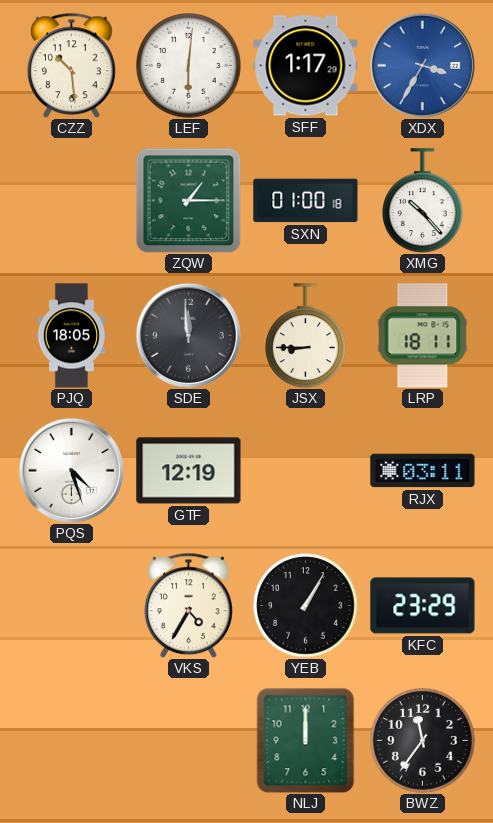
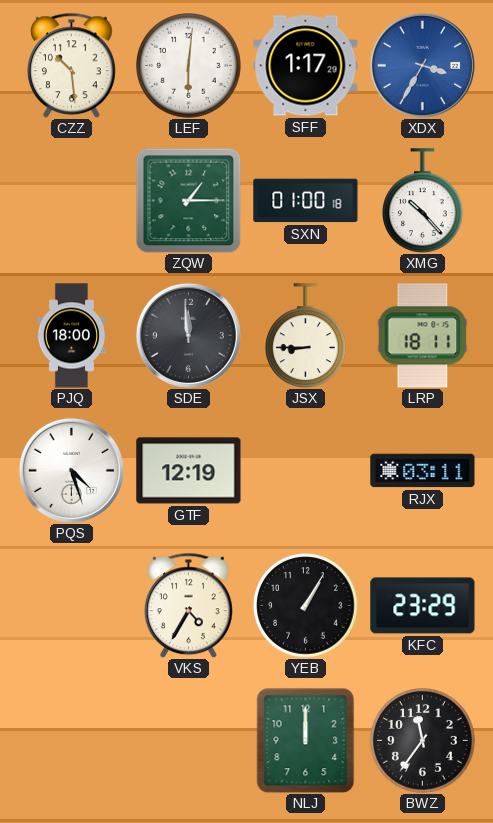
PJQ: 18:05 -> 18:00
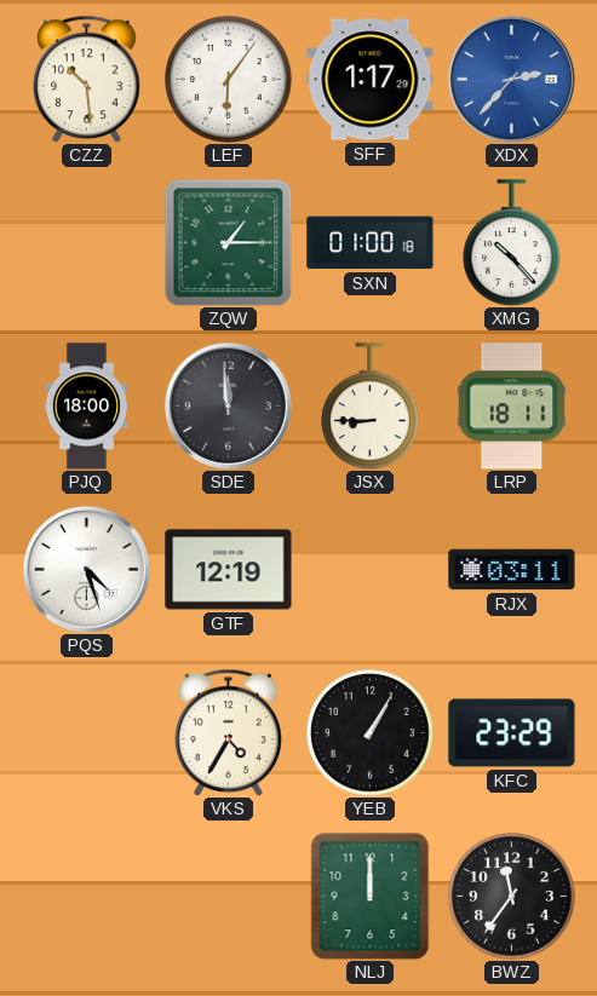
LEF: 6:01 -> 6:06
XDX: 3:35 -> 2:37
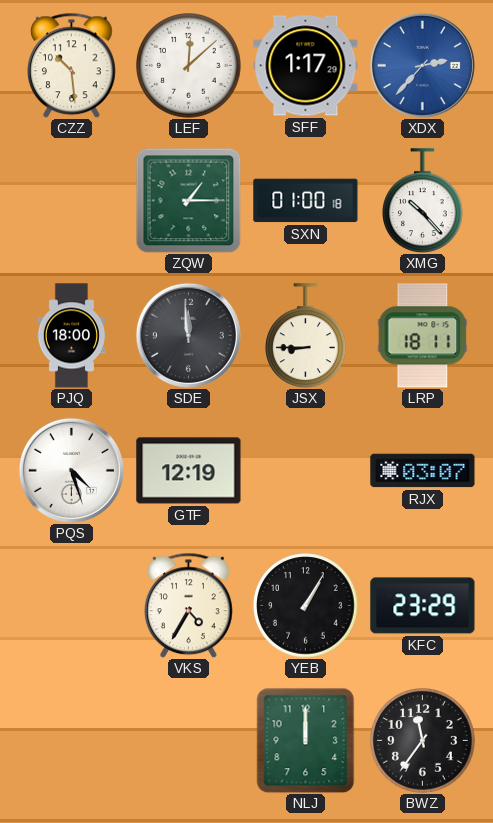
LEF: 6:06 -> 12:08
RJX: 03:11 -> 03:07
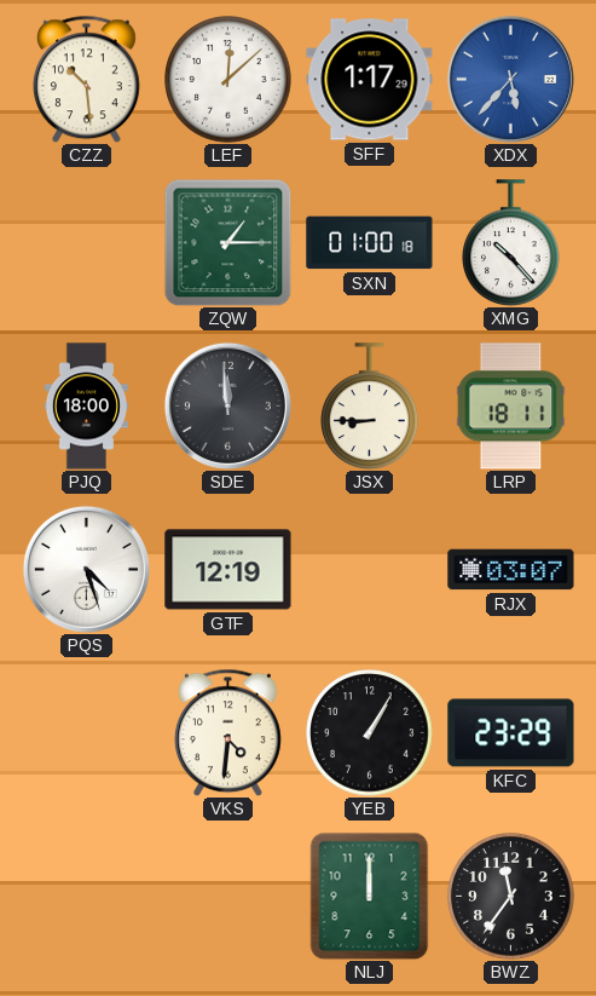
XDX: 2:37 -> 5:37
VKS: 4:35 -> 4:31
